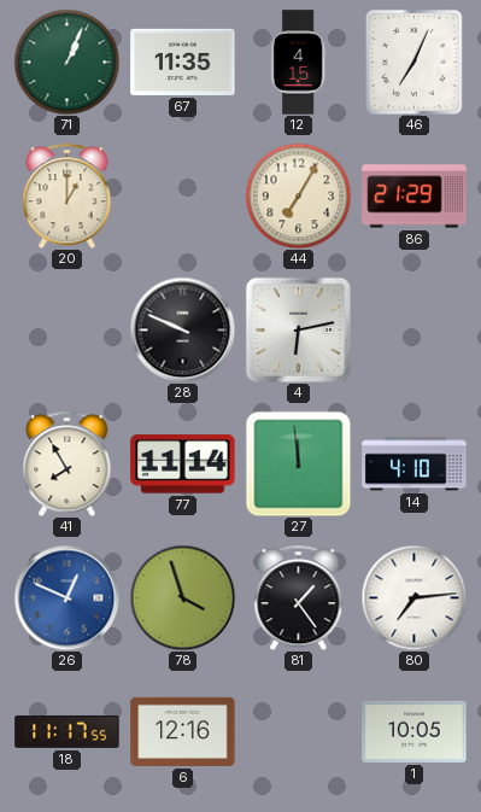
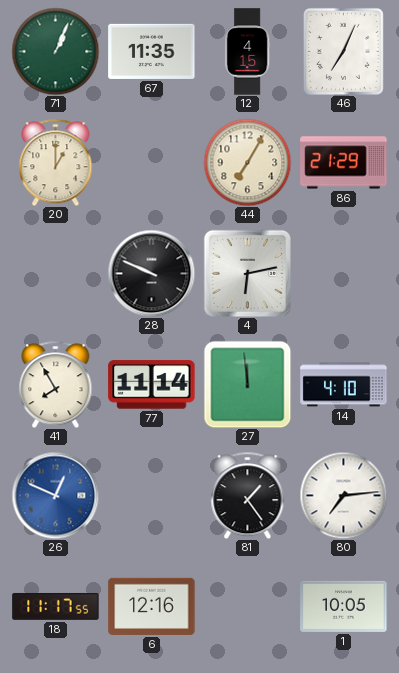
78: 3:57 -> none
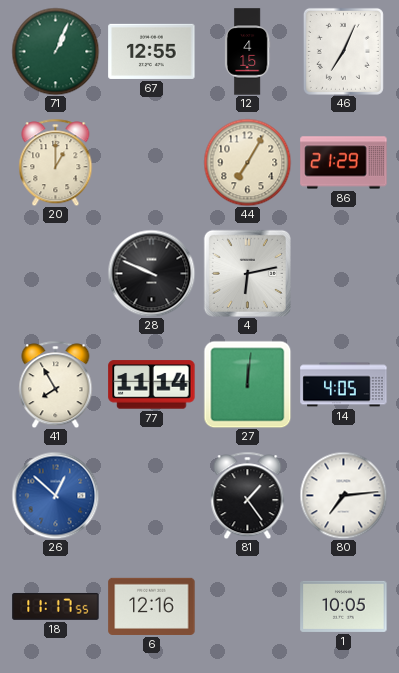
67: 11:35 -> 12:55
27: 11:59 -> 12:01
14: 4:10 -> 4:05
26: 12:49 -> 12:52
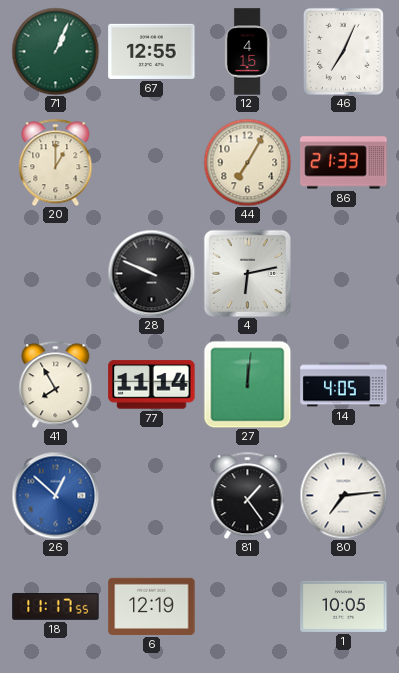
86: 21:29 -> 21:33
6: 12:16 -> 12:19
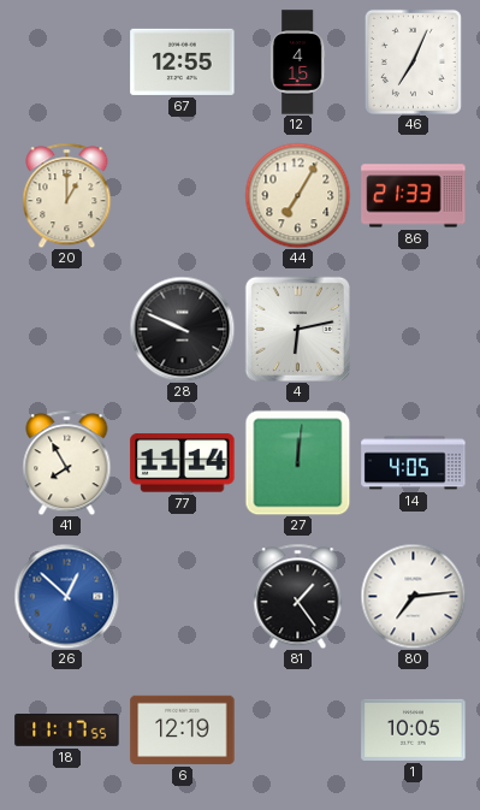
71: 1:04 -> none
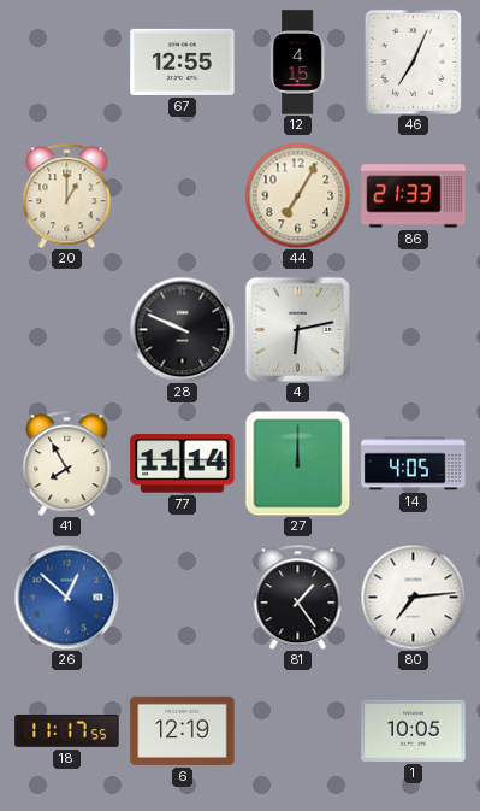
27: 12:01 -> 12:00
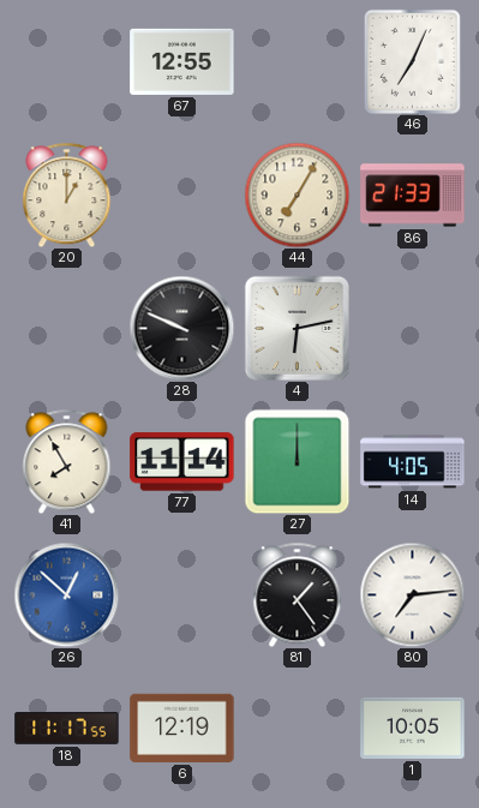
12: 4:15 -> none
